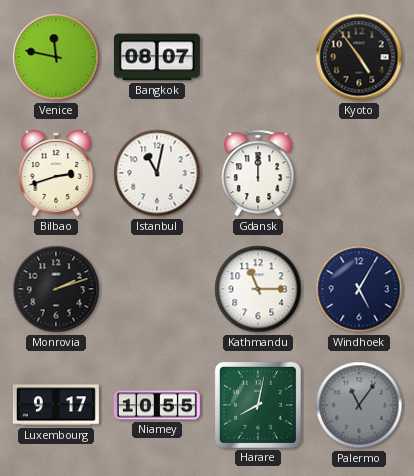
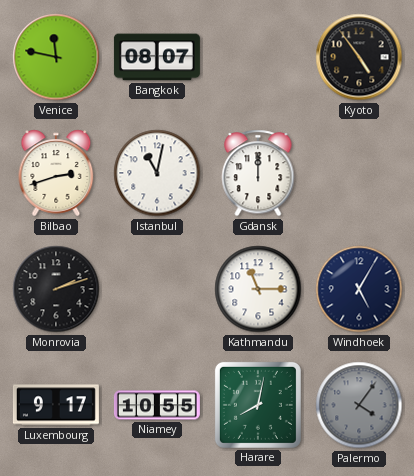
Palermo: 11:06 -> 4:06
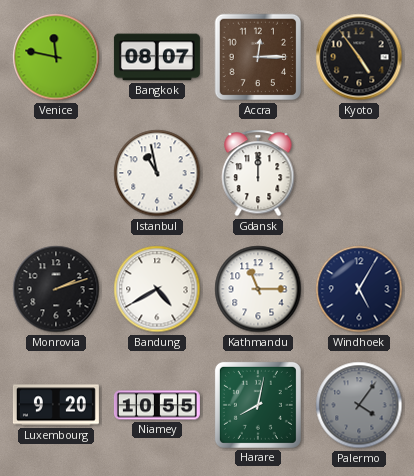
Accra: none -> 12:15
Bilbao: 2:42 -> none
Istanbul: 11:02 -> 10:58
Bandung: none -> 4:40
Luxembourg: 9:17 -> 9:20
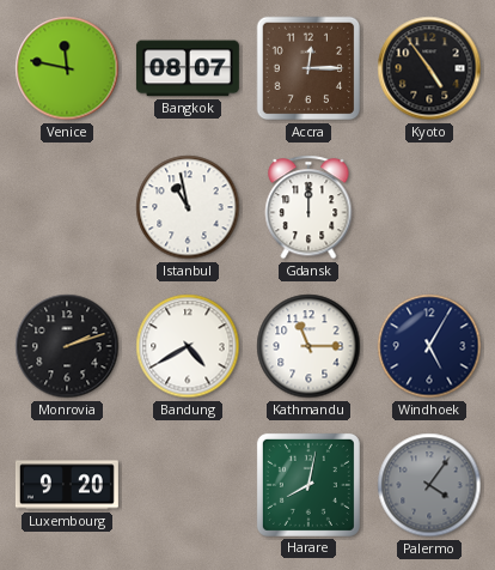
Niamey: 10:55 -> none
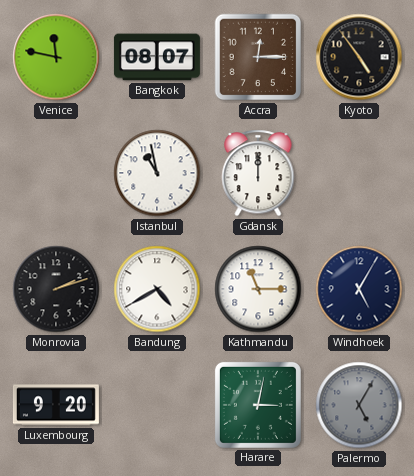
Harare: 8:02 -> 3:02
Palermo: 4:06 -> 5:05
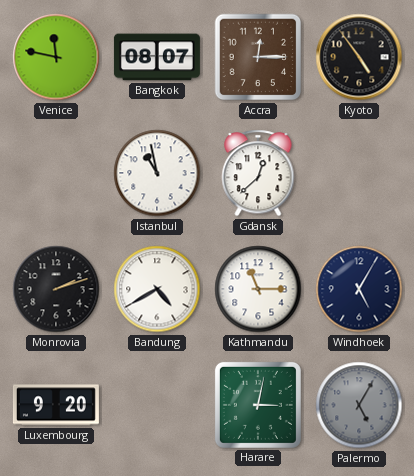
Gdansk: 12:00 -> 12:38
